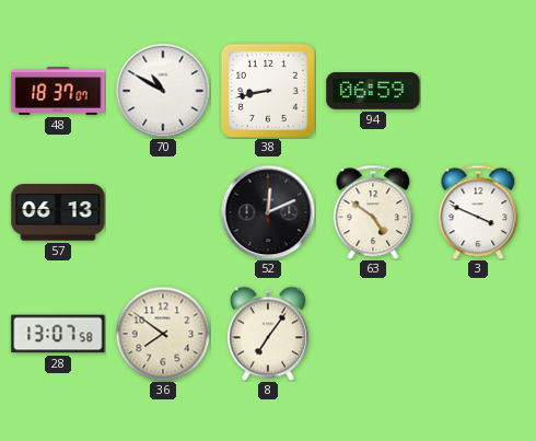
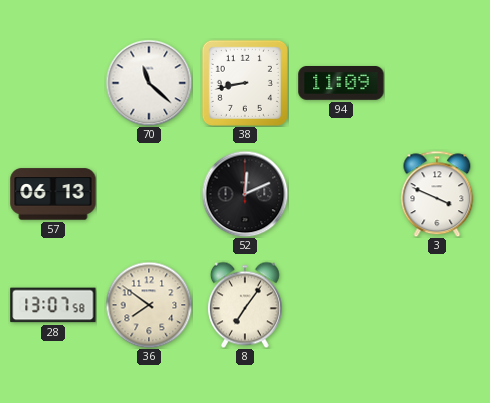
48: 18:37 -> none
70: 10:50 -> 11:22
94: 06:59 -> 11:09
63: 4:51 -> none
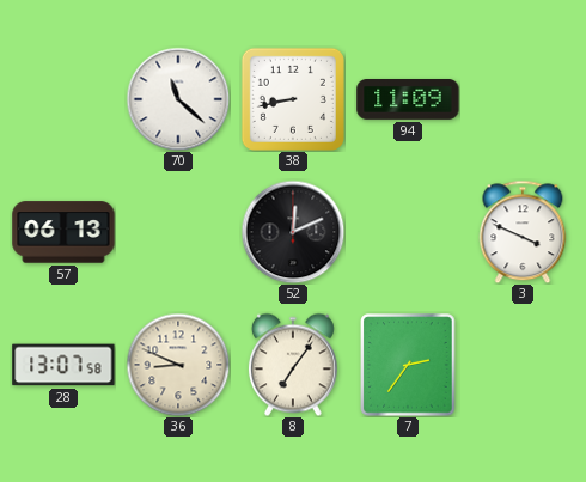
36: 7:51 -> 8:49
7: none -> 2:36
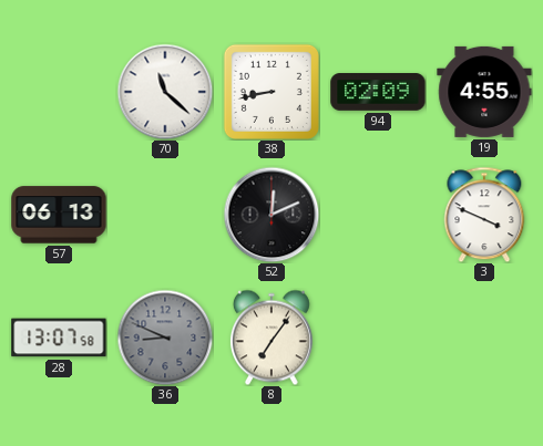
94: 11:09 -> 02:09
19: none -> 4:55
36 dial: cream -> grey
7: 2:36 -> none
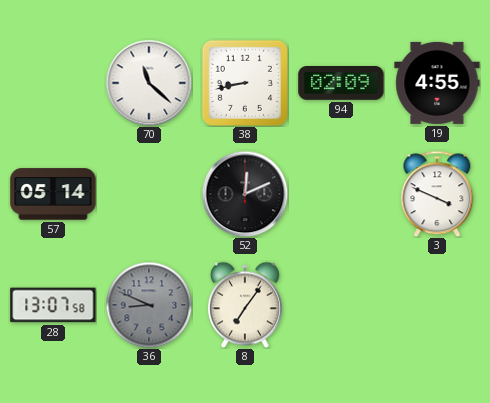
57: 06:13 -> 05:14
